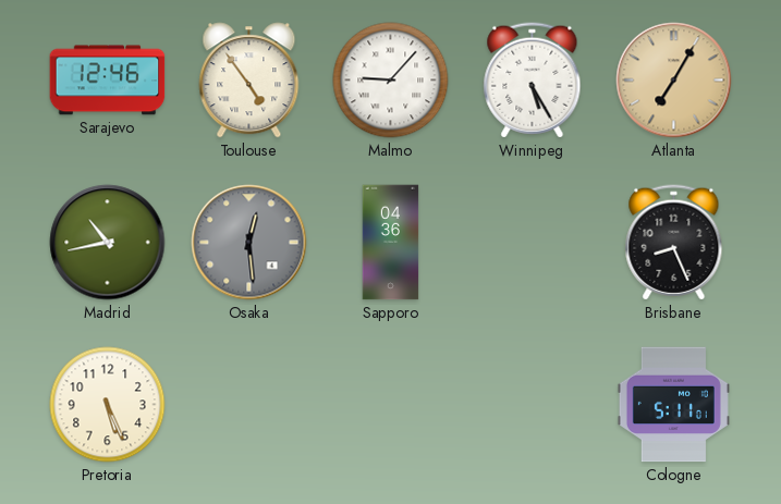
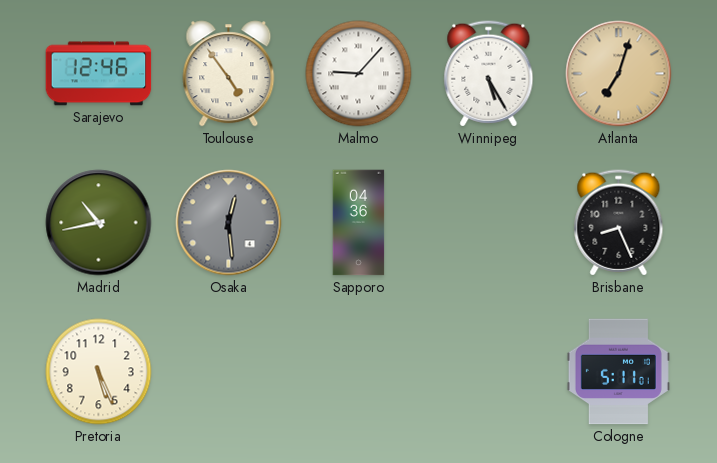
Atlanta: 7:05 -> 7:03
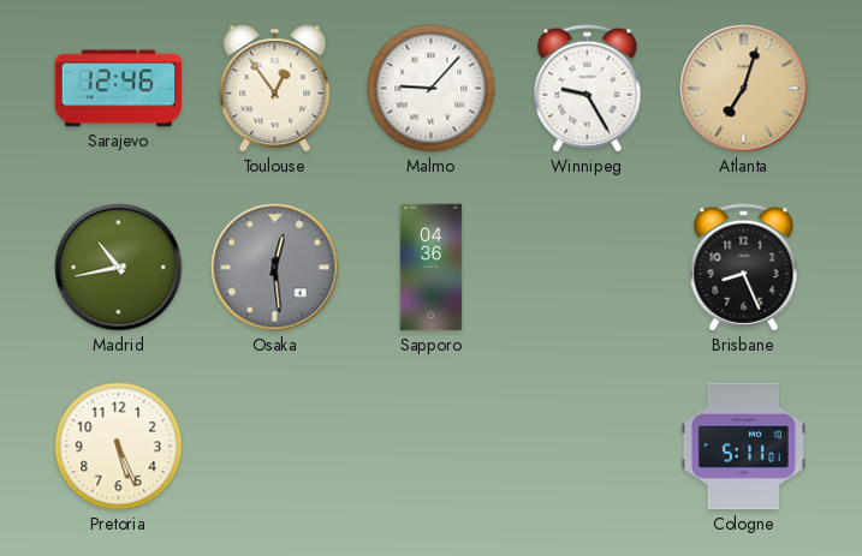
Toulouse: 4:54 -> 12:54
Winnipeg: 5:25 -> 9:25
